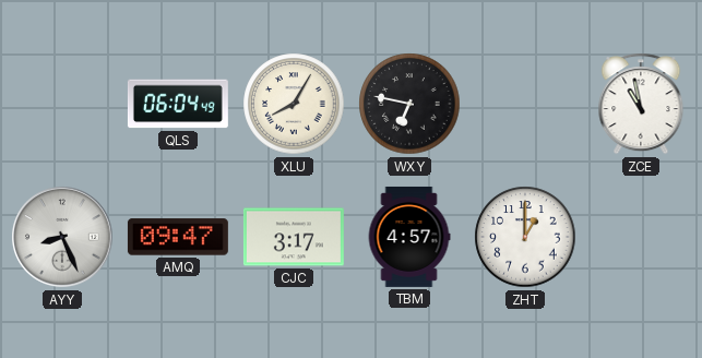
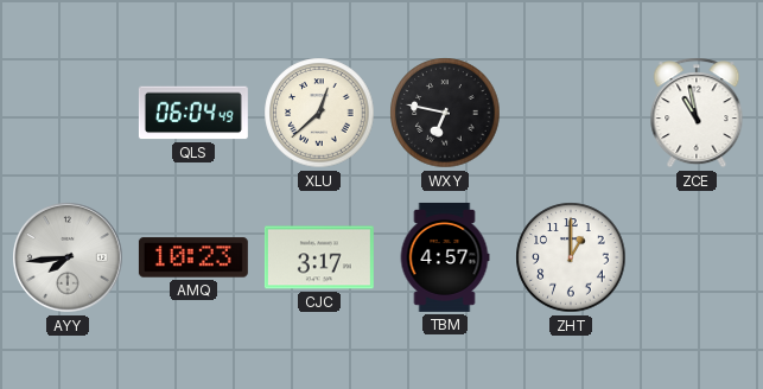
XLU: 8:05 -> 12:38
AYY: 8:26 -> 7:44
AMQ: 09:47 -> 10:23
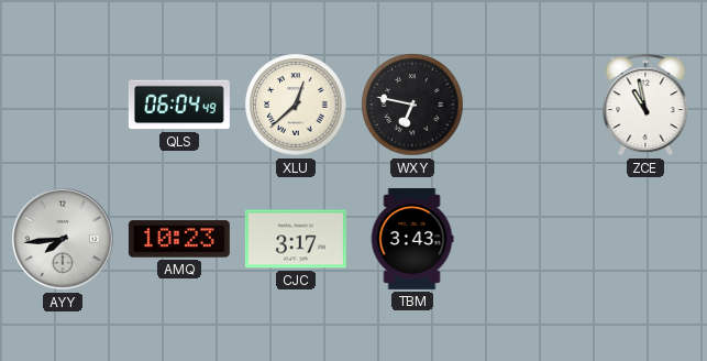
TBM: 4:57 -> 3:43
ZHT: 1:00 -> none
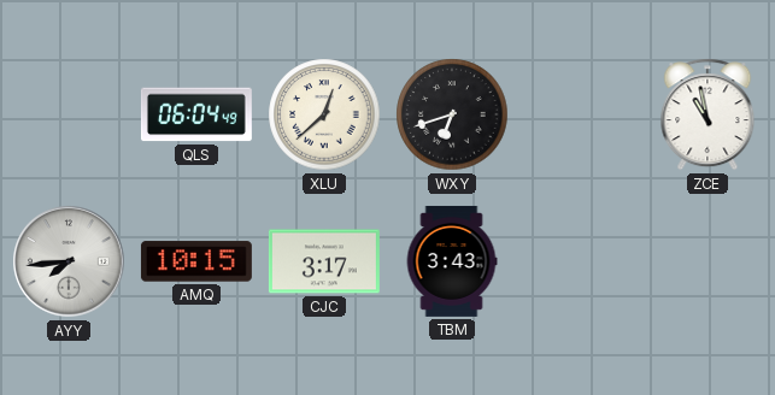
WXY: 6:47 -> 6:42
AMQ: 10:23 -> 10:15
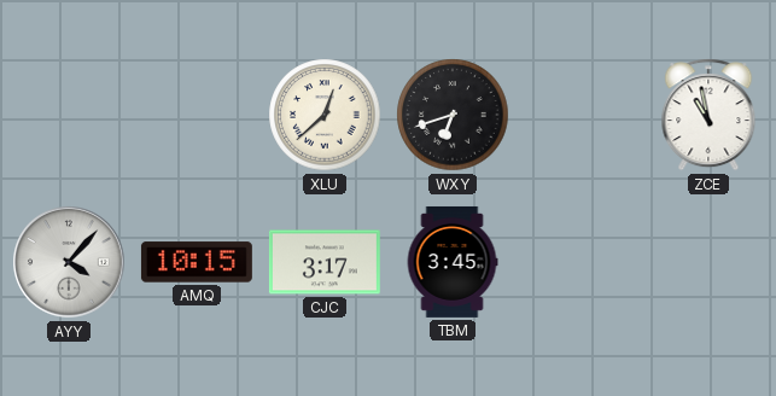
QLS: 06:04 -> none
AYY: 7:44 -> 4:07
TBM: 3:43 -> 3:45
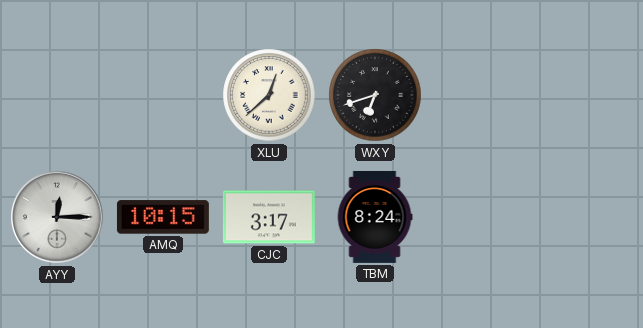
ZCE: 10:58 -> none
AYY: 4:07 -> 12:15
TBM: 3:45 -> 8:24
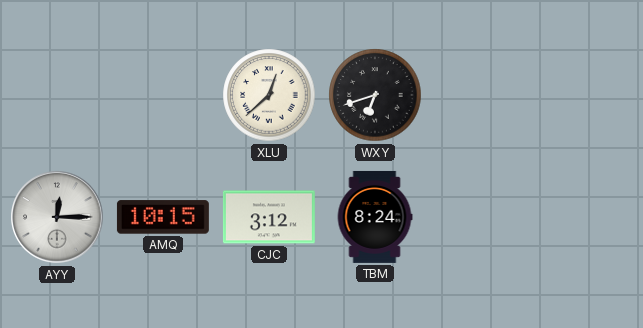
CJC: 3:17 -> 3:12
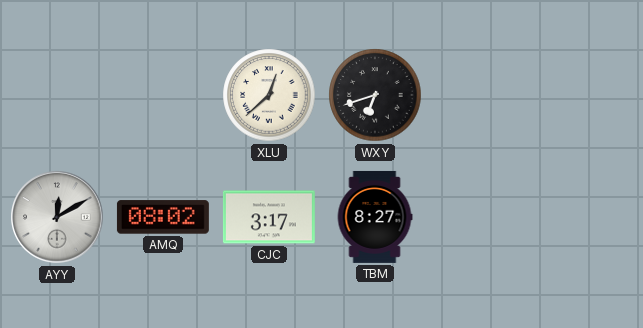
AYY: 12:15 -> 12:10
AMQ: 10:15 -> 08:02
CJC: 3:12 -> 3:17
TBM: 8:24 -> 8:27
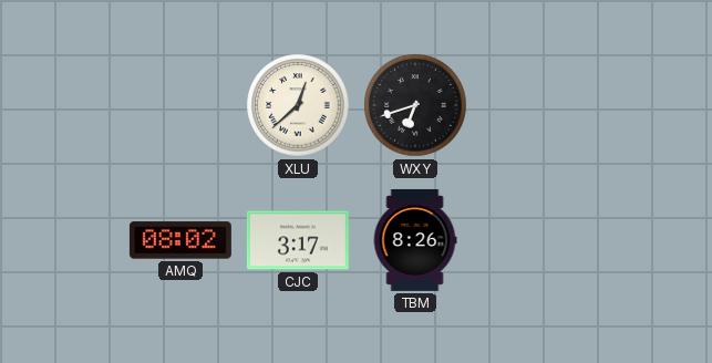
AYY: 12:10 -> none
TBM: 8:27 -> 8:26
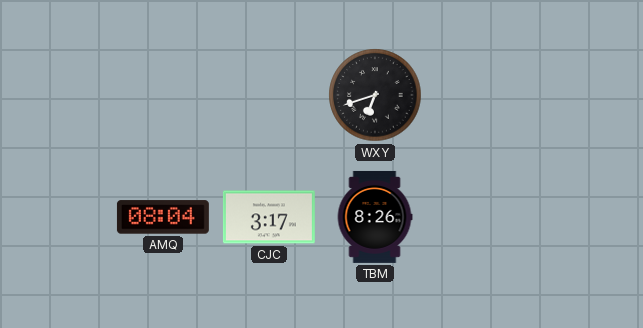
XLU: 12:38 -> none
AMQ: 08:02 -> 08:04
